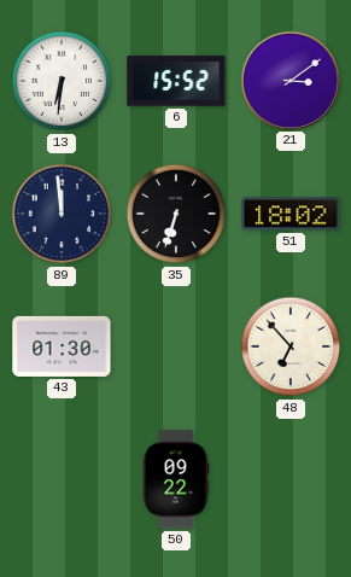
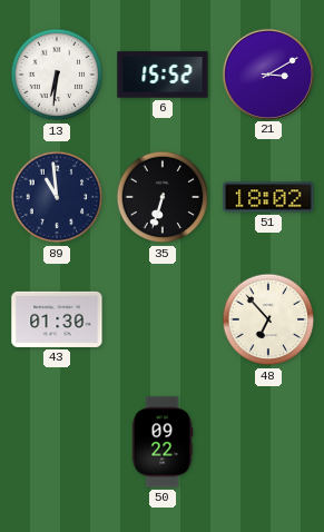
21: 3:09 -> 3:10
89: 11:59 -> 10:59
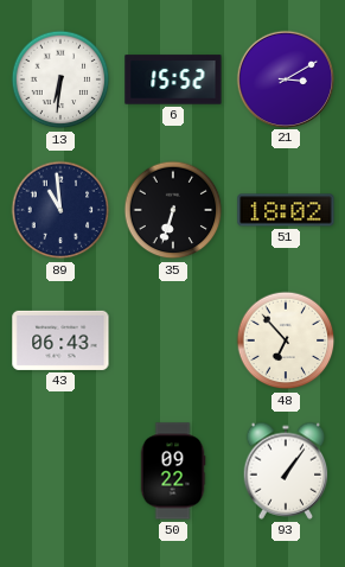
43: 01:30 -> 06:43
93: none -> 1:06
